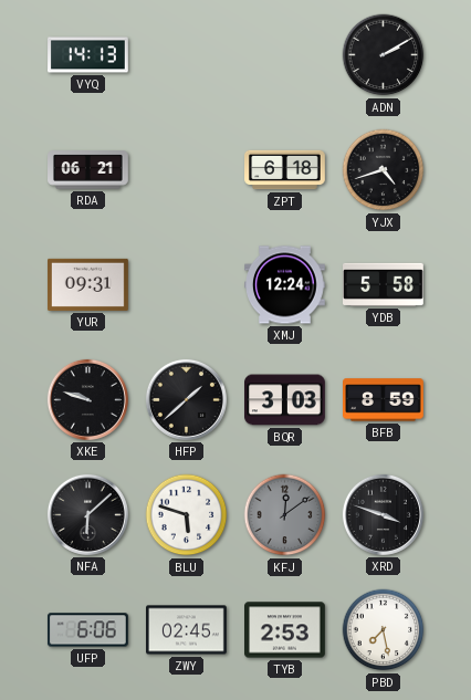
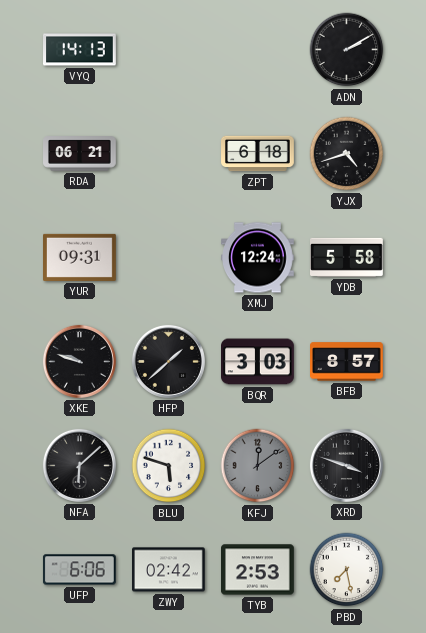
BFB: 8:59 -> 8:57
ZWY: 02:45 -> 02:42
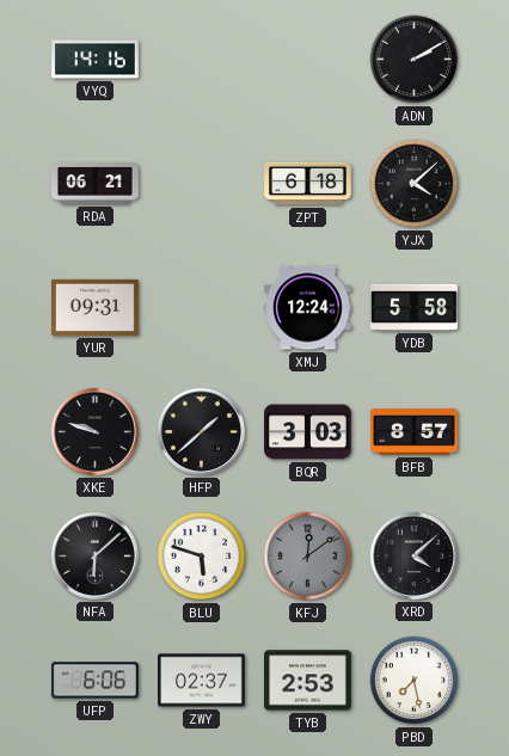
VYQ: 14:13 -> 14:16
YJX: 4:42 -> 4:08
XRD: 3:48 -> 4:08
ZWY: 02:42 -> 02:37
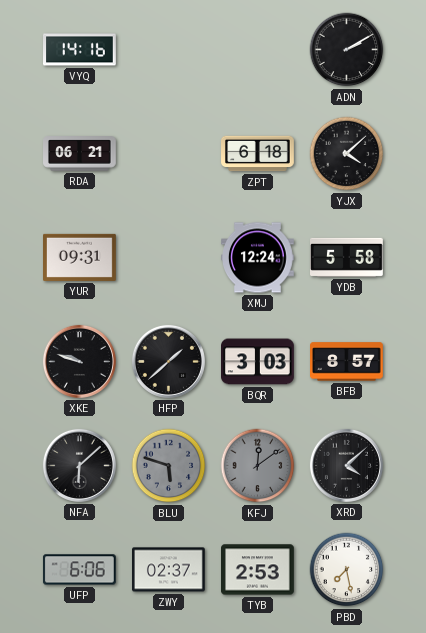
BLU dial: white -> grey
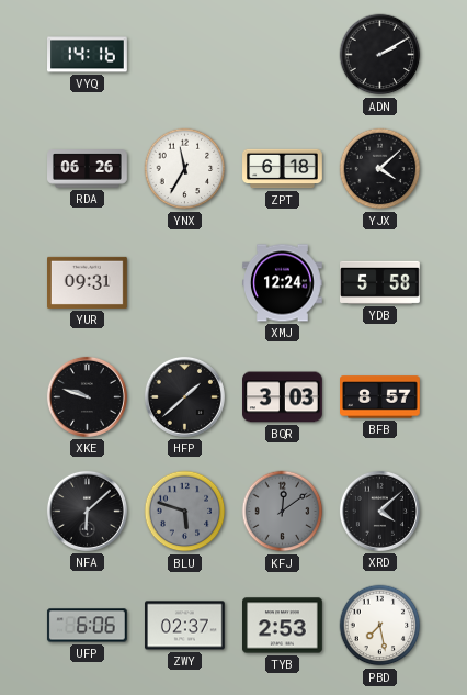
RDA: 06:21 -> 06:26
YNX: none -> 11:35
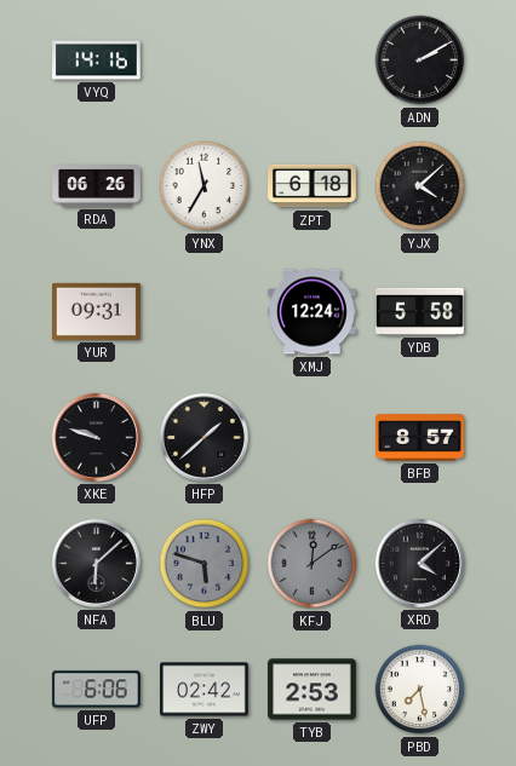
BQR: 3:03 -> none
ZWY: 02:37 -> 02:42
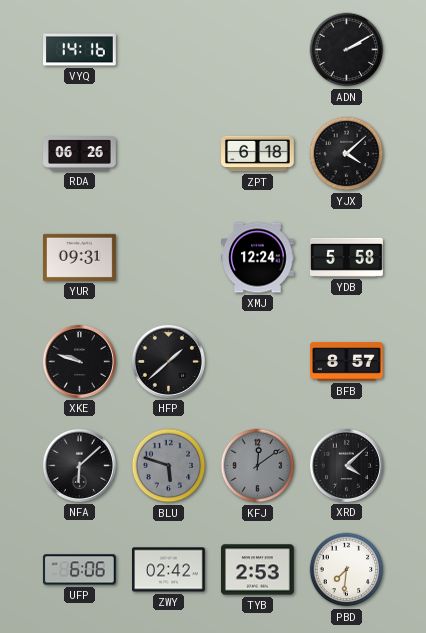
YNX: 11:35 -> none
PBD: 7:28 -> 7:31
